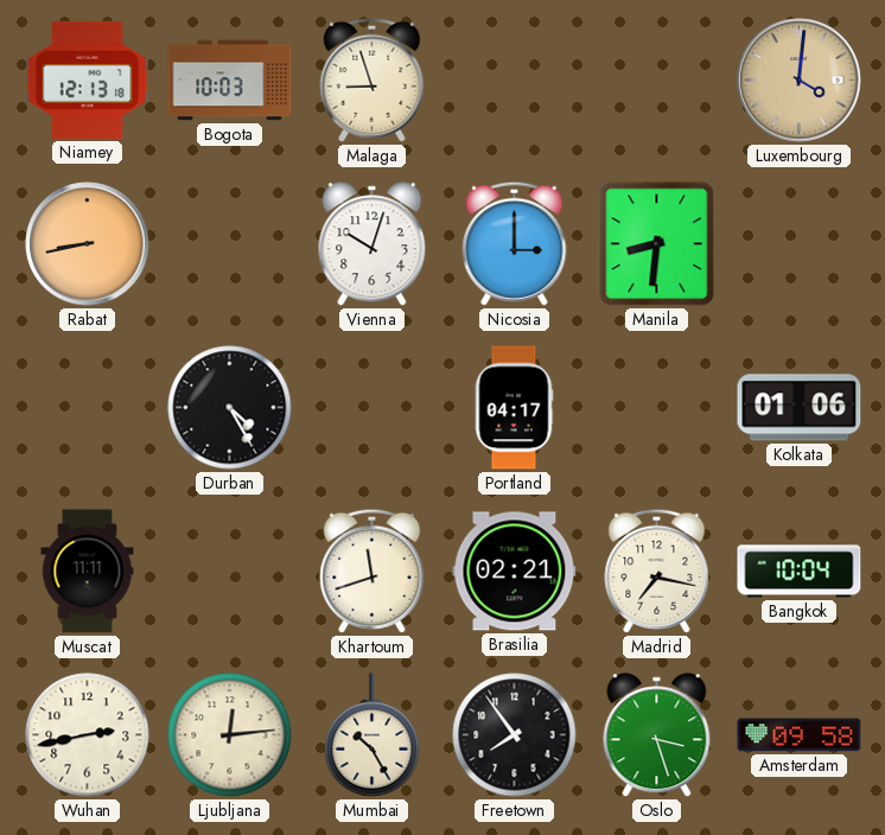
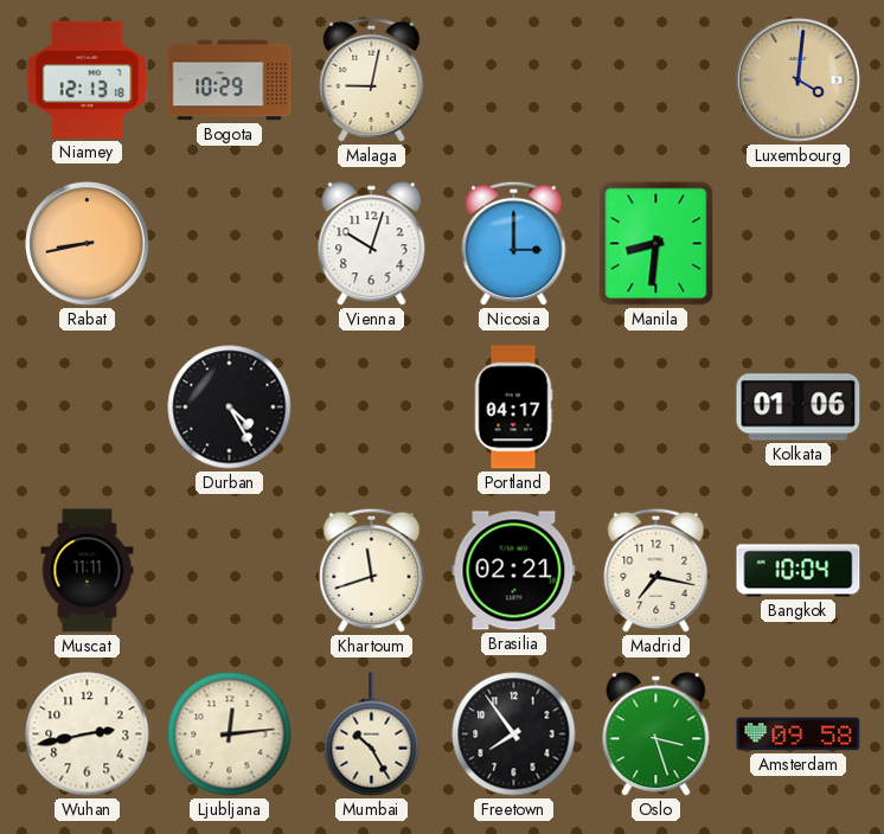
Bogota: 10:03 -> 10:29
Malaga: 8:57 -> 9:02
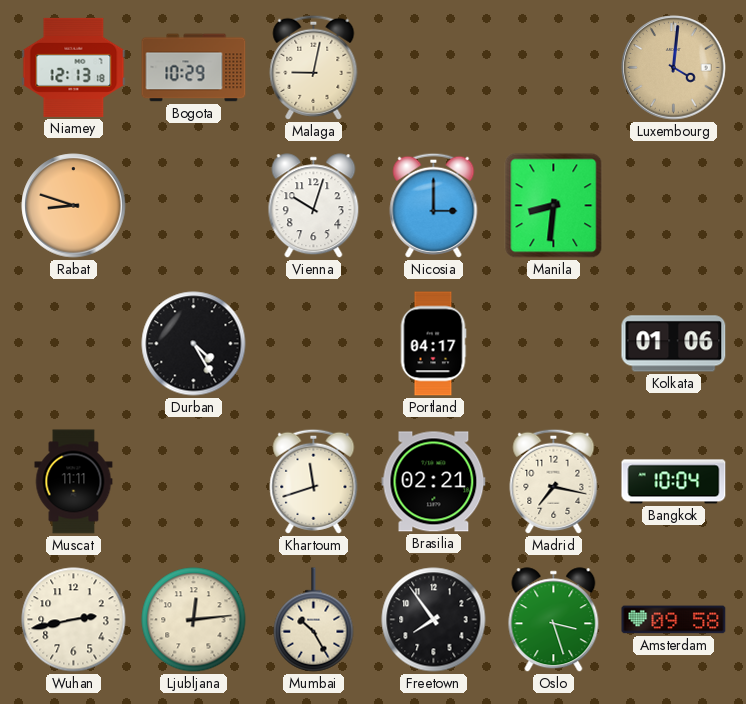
Rabat: 8:43 -> 8:48
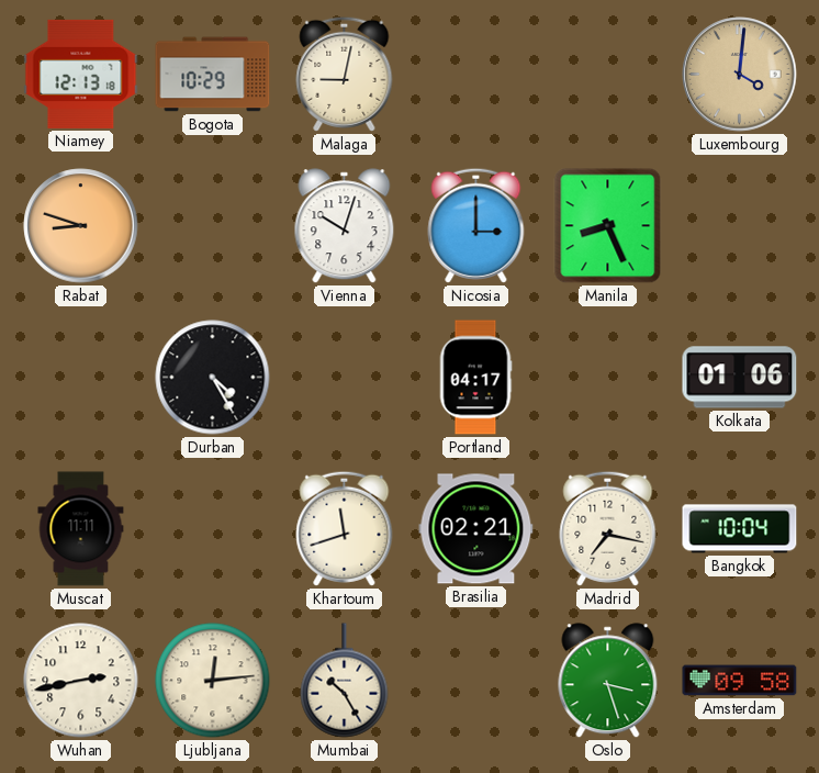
Manila: 8:31 -> 8:26
Freetown: 7:54 -> none
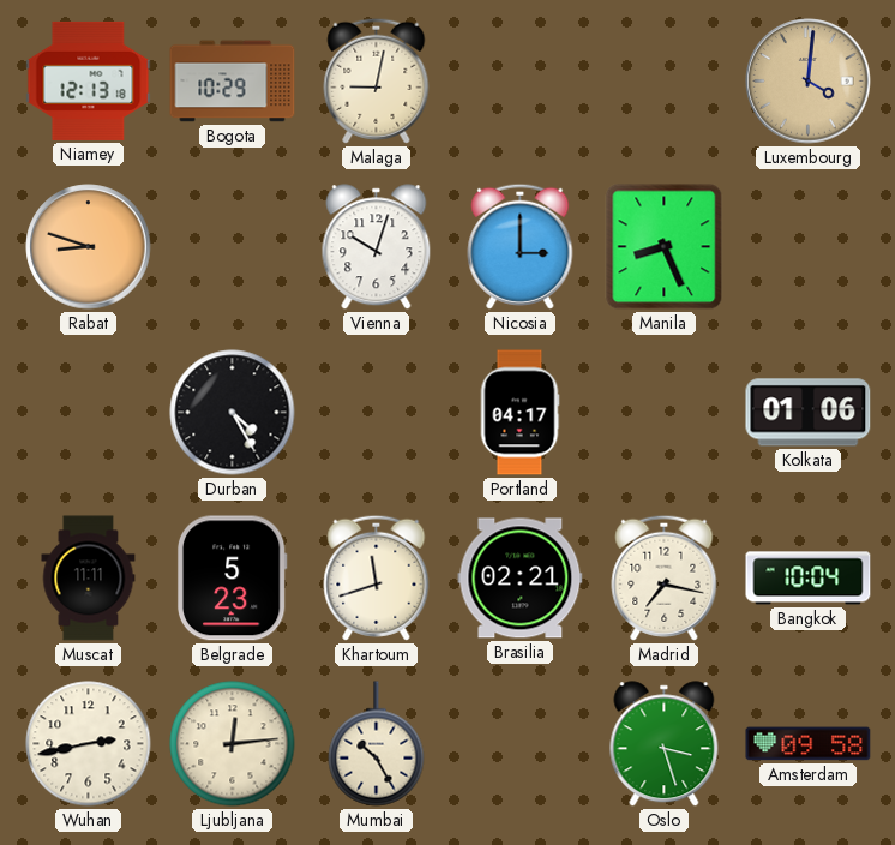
Belgrade: none -> 5:23
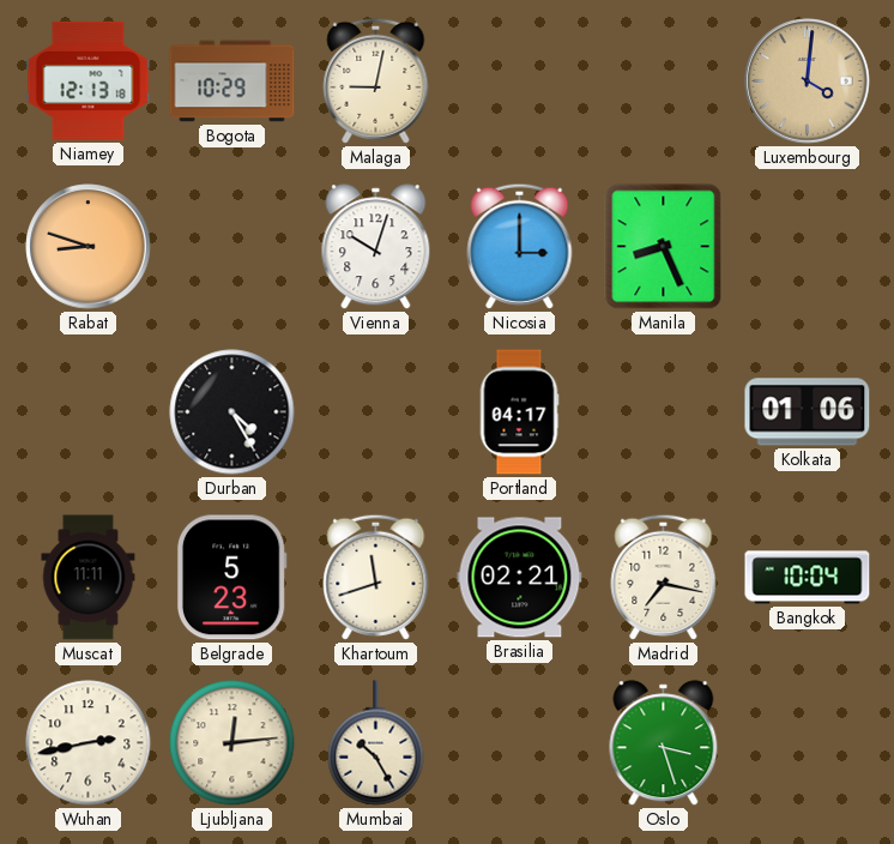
Amsterdam: 09:58 -> none
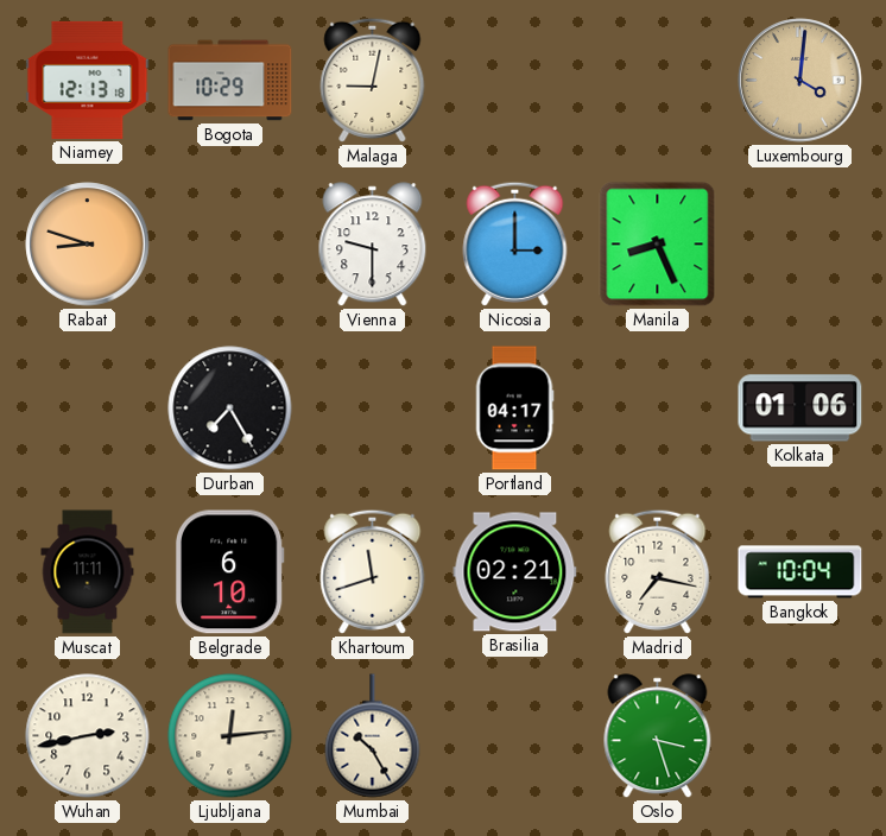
Vienna: 10:03 -> 9:30
Durban: 4:25 -> 7:25
Belgrade: 5:23 -> 6:10
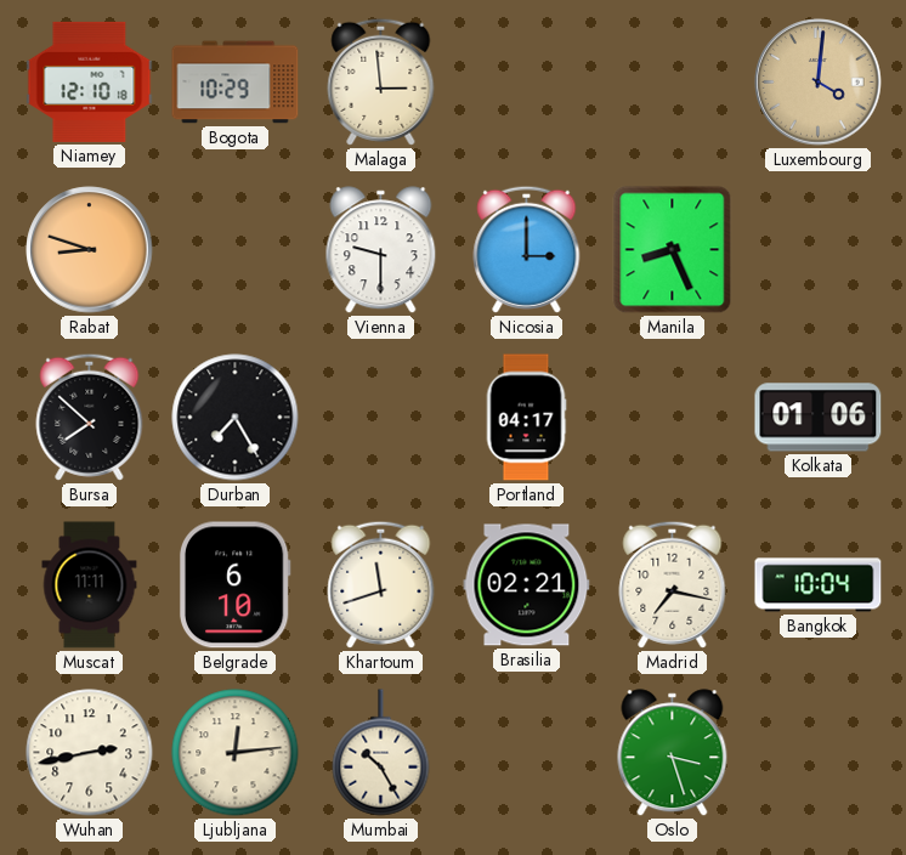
Niamey: 12:13 -> 12:10
Malaga: 9:02 -> 2:59
Bursa: none -> 7:52
